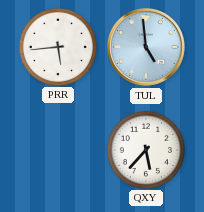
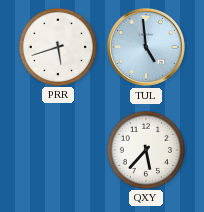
PRR: 5:44 -> 5:42
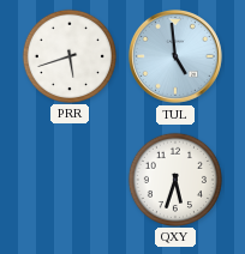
QXY: 5:37 -> 5:33
